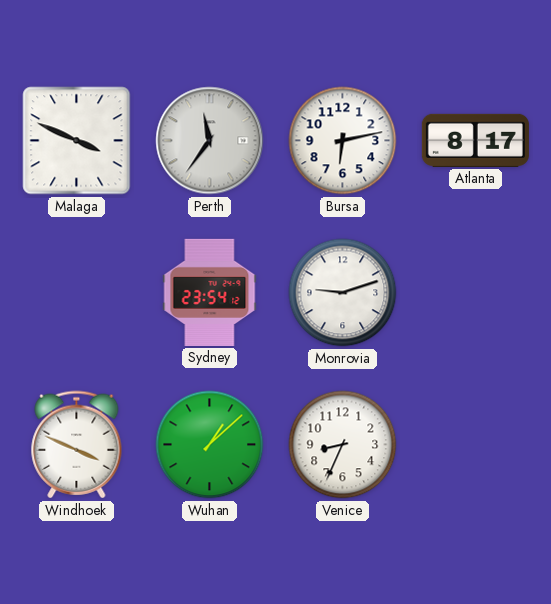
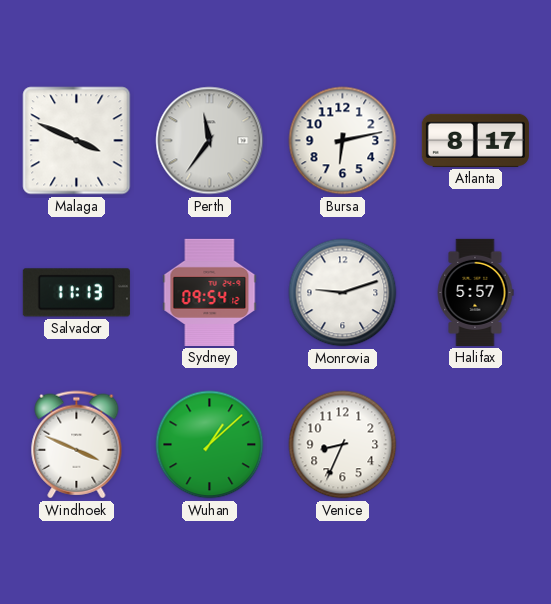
Salvador: none -> 11:13
Sydney: 23:54 -> 09:54
Halifax: none -> 5:57
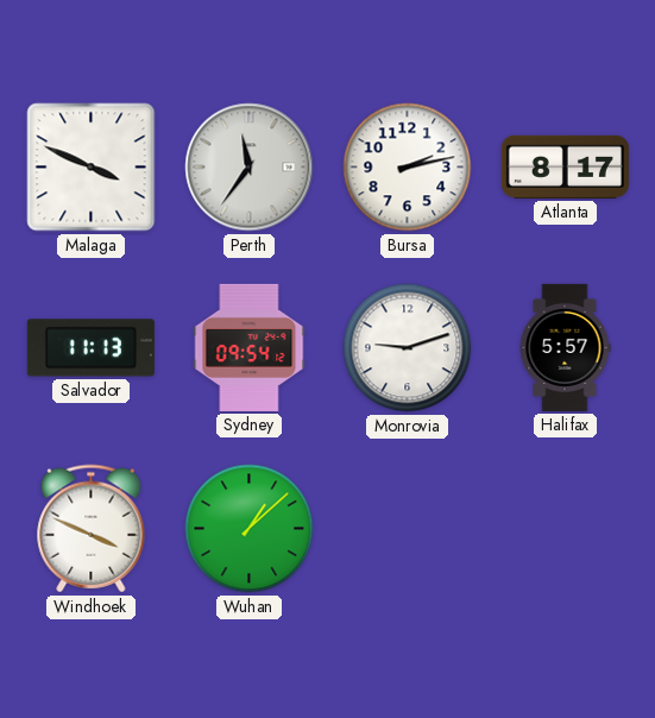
Bursa: 6:13 -> 2:13
Venice: 8:34 -> none
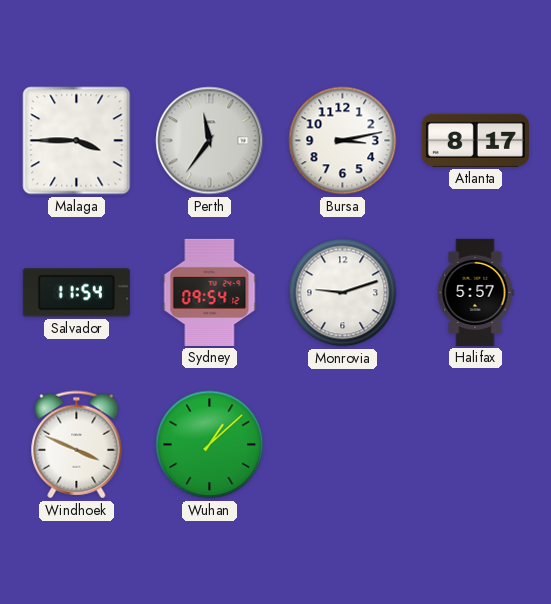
Malaga: 3:49 -> 3:45
Bursa: 2:13 -> 3:13
Salvador: 11:13 -> 11:54
